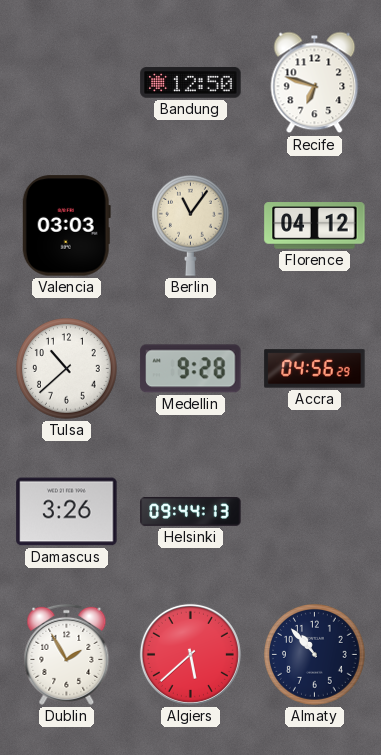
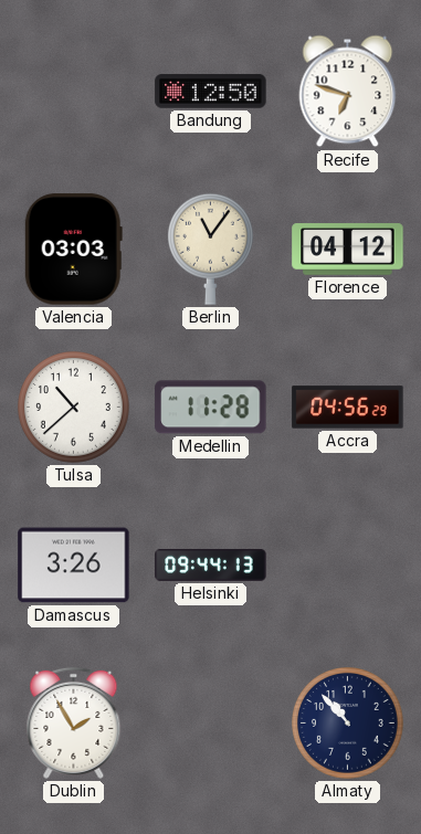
Medellin: 9:28 -> 11:28
Algiers: 5:38 -> none
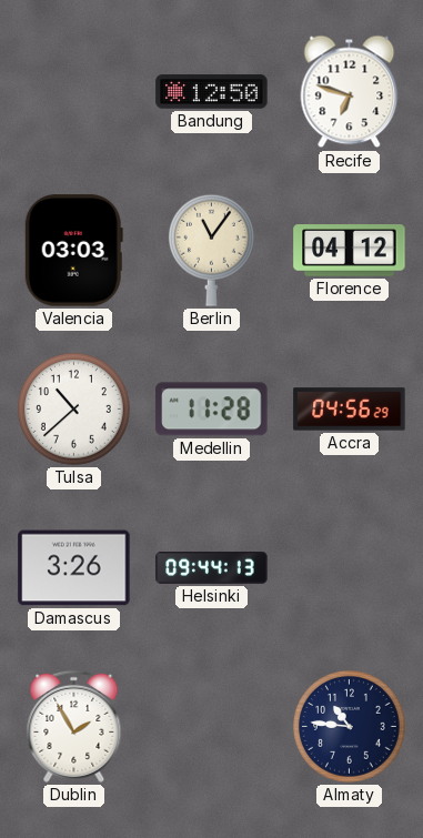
Almaty: 10:53 -> 10:46
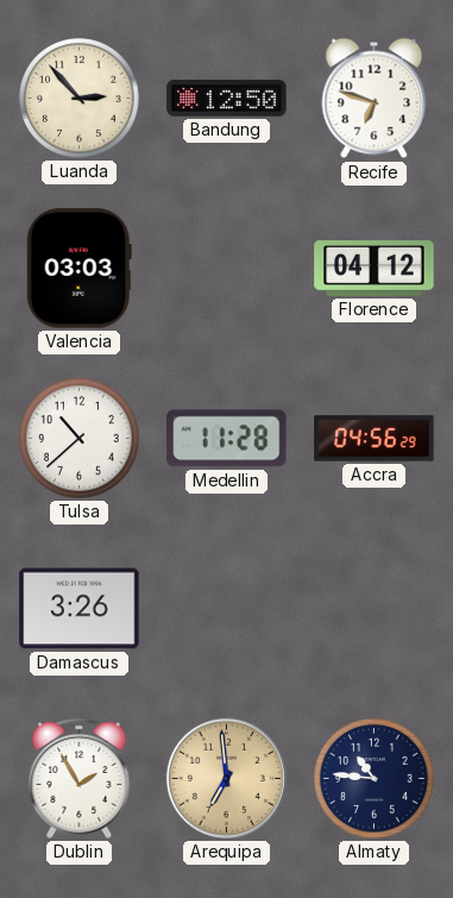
Luanda: none -> 2:53
Berlin: 11:06 -> none
Helsinki: 09:44 -> none
Arequipa: none -> 6:59
